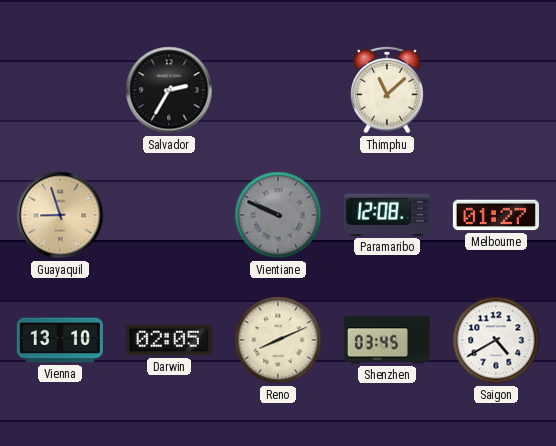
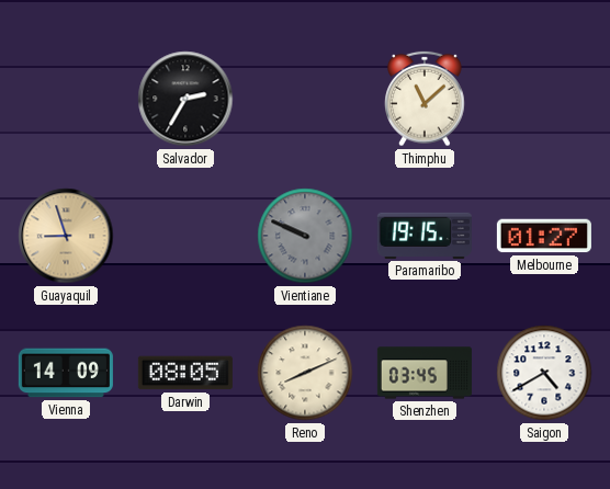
Paramaribo: 12:08 -> 19:15
Vienna: 13:10 -> 14:09
Darwin: 02:05 -> 08:05
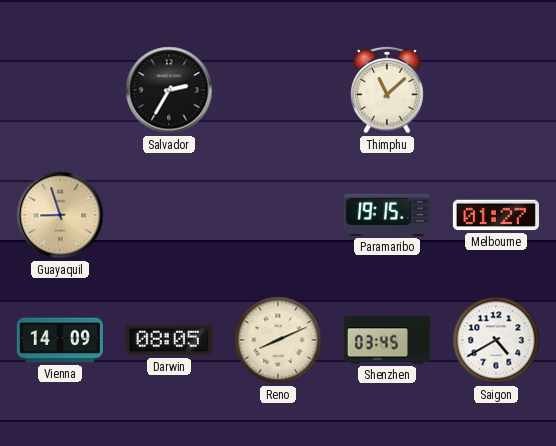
Vientiane: 9:49 -> none
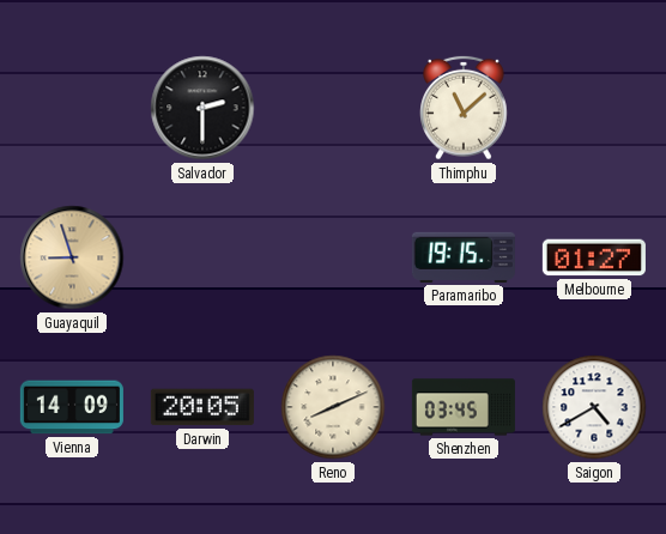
Salvador: 2:35 -> 2:30
Darwin: 08:05 -> 20:05
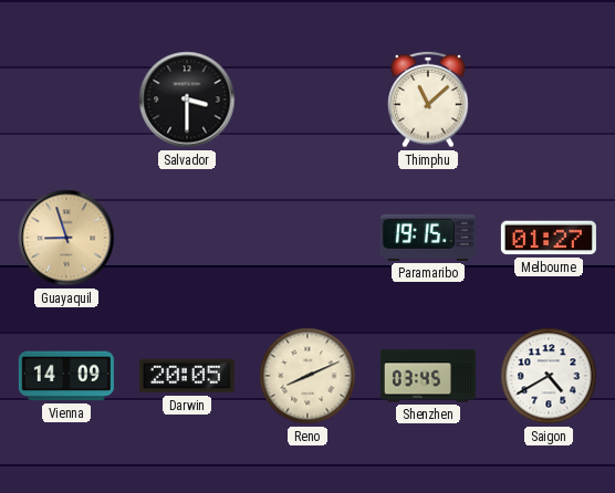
Salvador: 2:30 -> 3:30
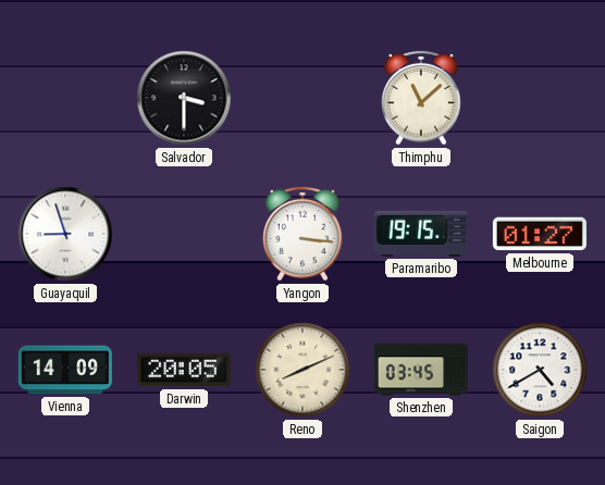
Guayaquil dial: champagne -> white
Yangon: none -> 3:16
